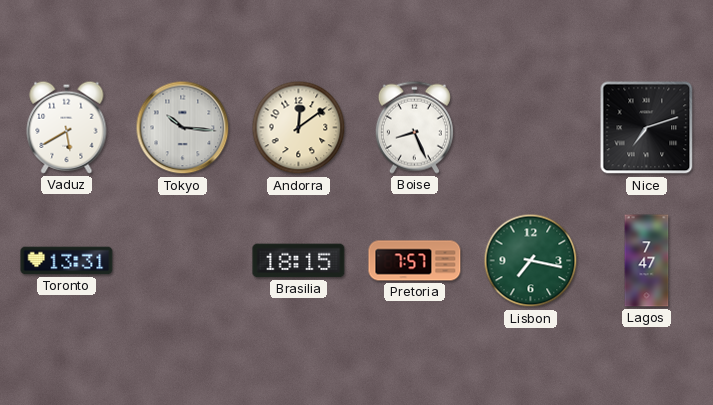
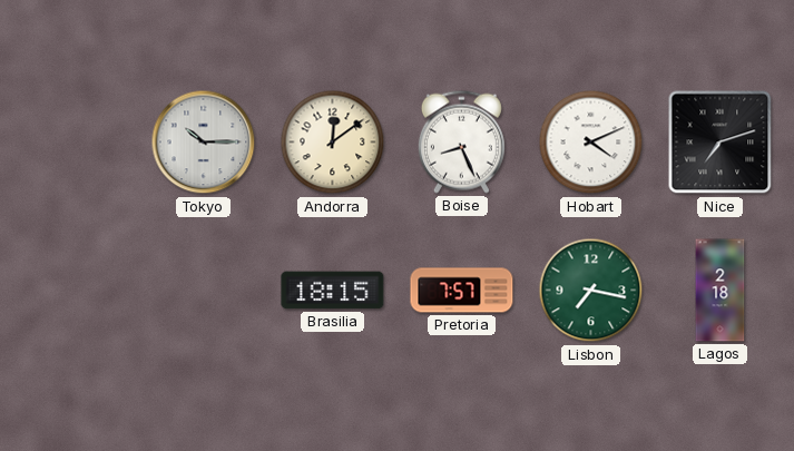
Vaduz: 5:40 -> none
Tokyo: 10:16 -> 10:15
Hobart: none -> 4:11
Toronto: 13:31 -> none
Lagos: 7:47 -> 2:18
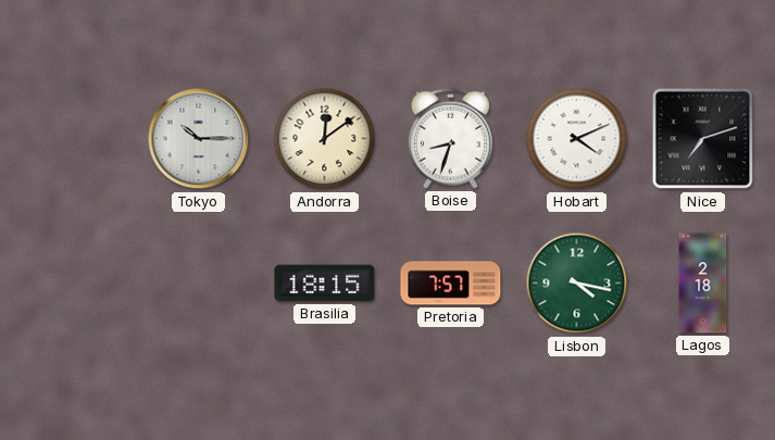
Boise: 8:26 -> 8:33
Lisbon: 7:17 -> 4:17
